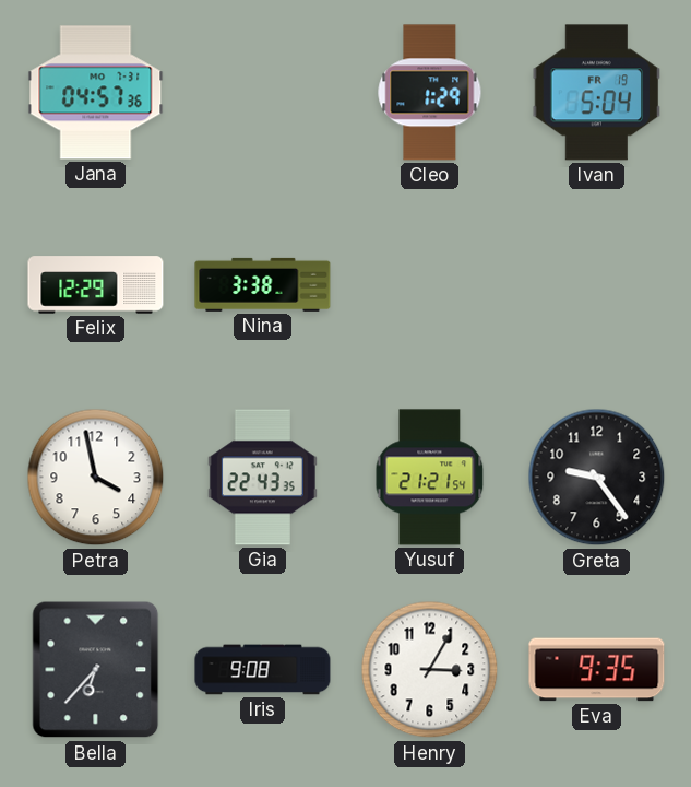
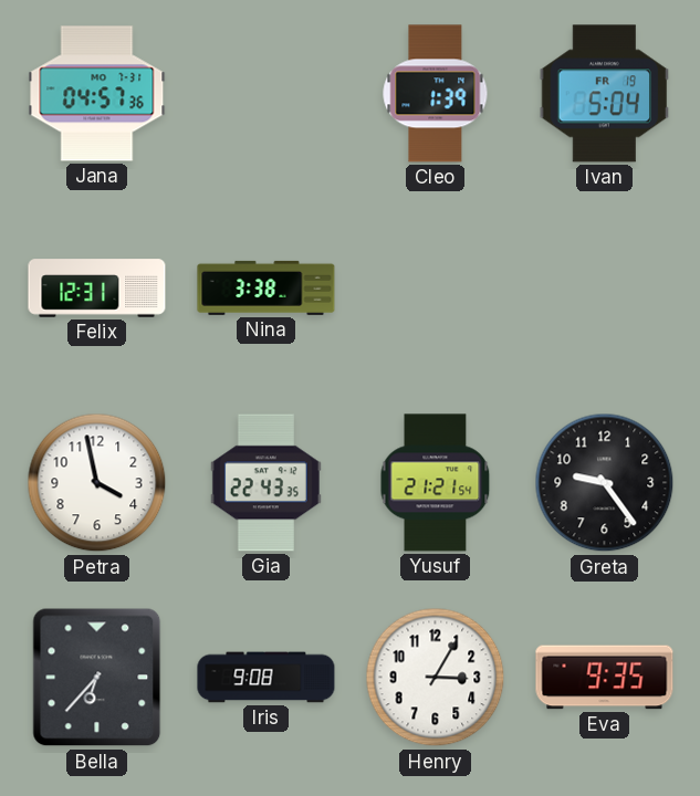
Cleo: 1:29 -> 1:39
Felix: 12:29 -> 12:31
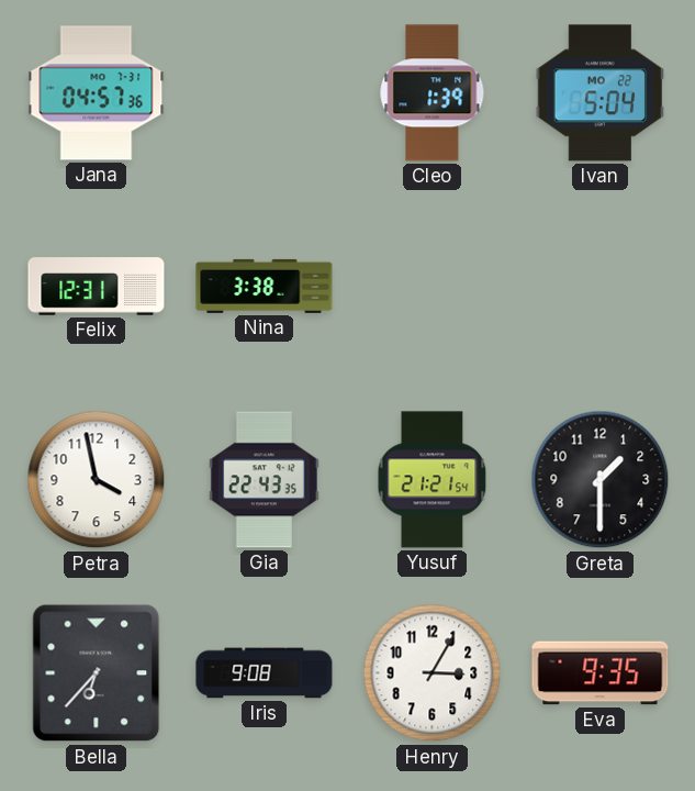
Ivan date: FR 19 -> MO 22
Greta: 9:24 -> 1:30
